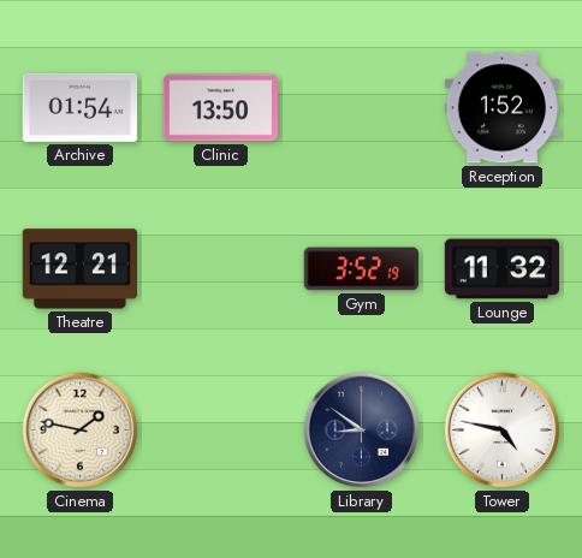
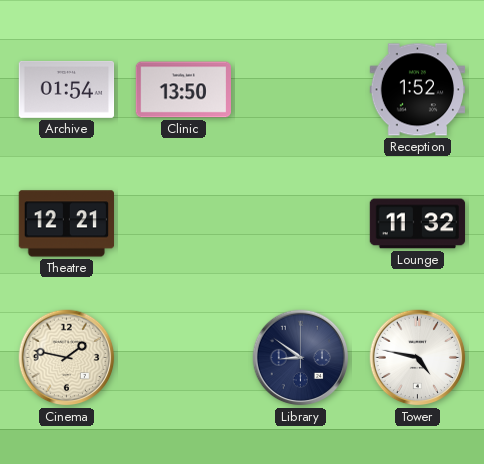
Gym: 3:52 -> none
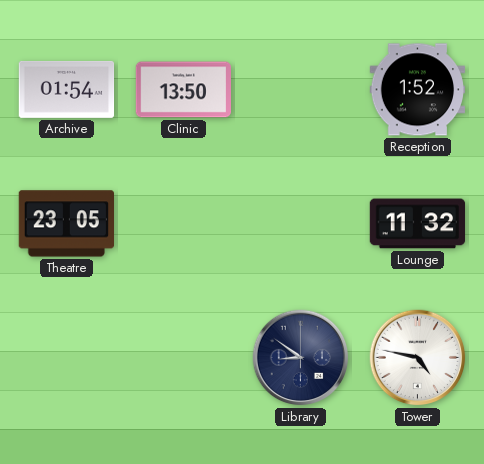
Theatre: 12:21 -> 23:05
Cinema: 1:47 -> none
